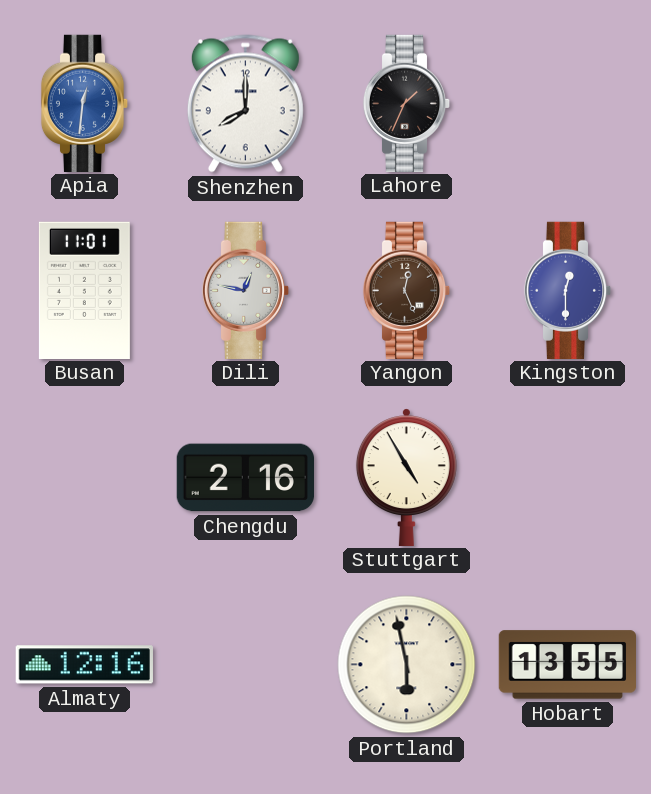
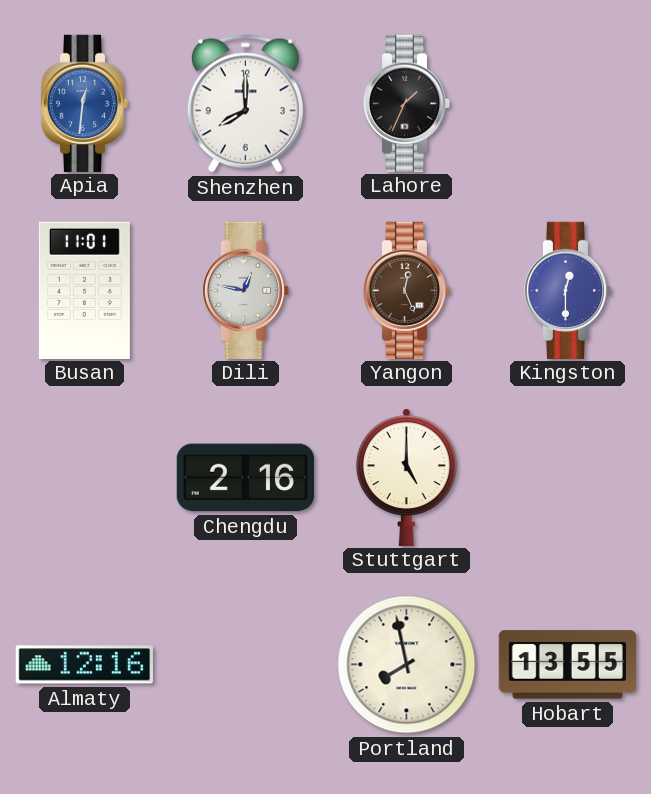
Stuttgart: 4:55 -> 5:00
Portland: 5:58 -> 7:58
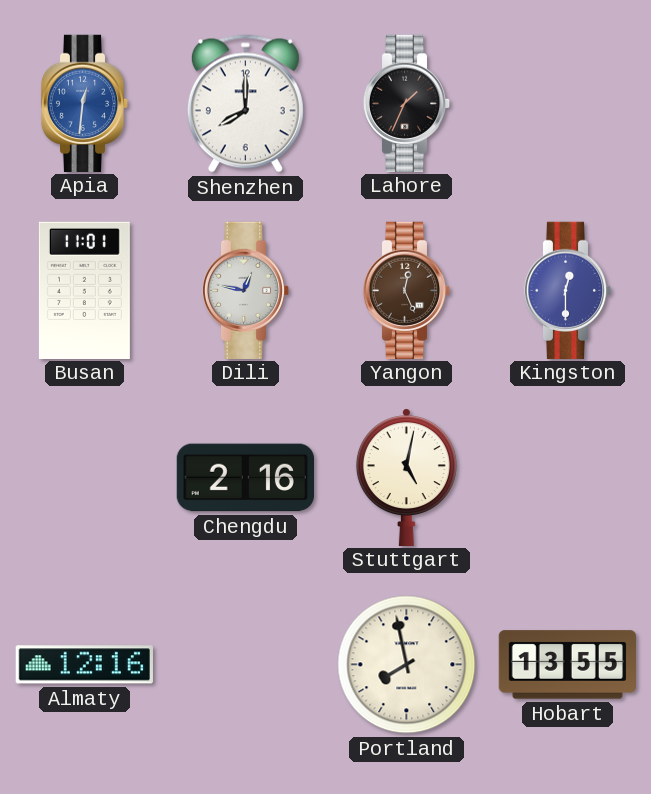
Stuttgart: 5:00 -> 5:02
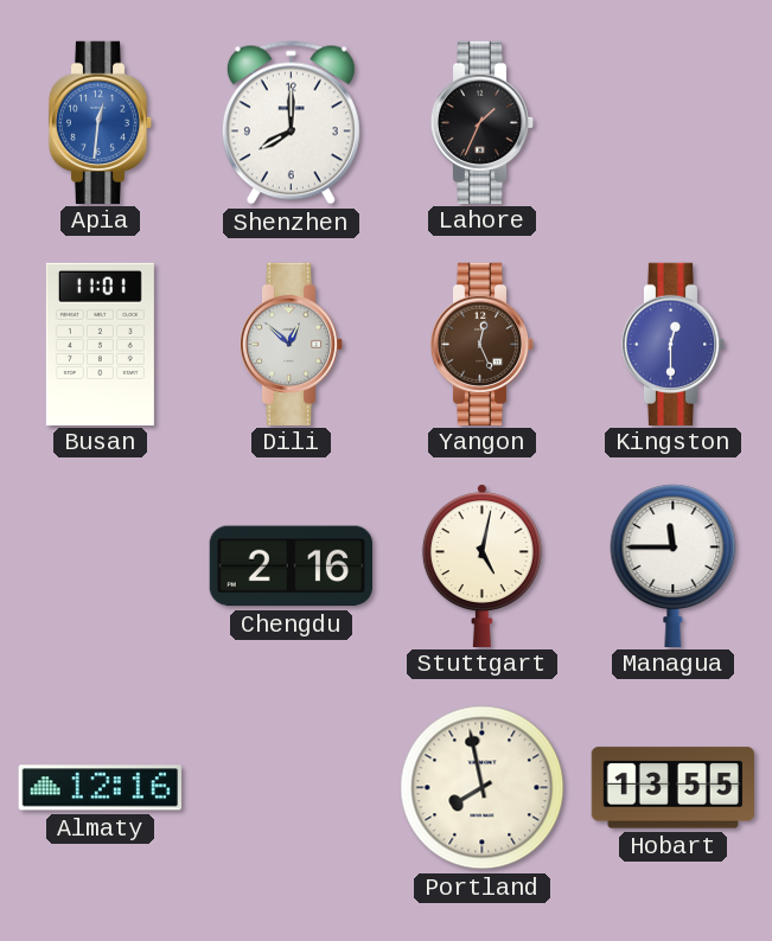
Dili: 12:47 -> 12:52
Managua: none -> 11:45
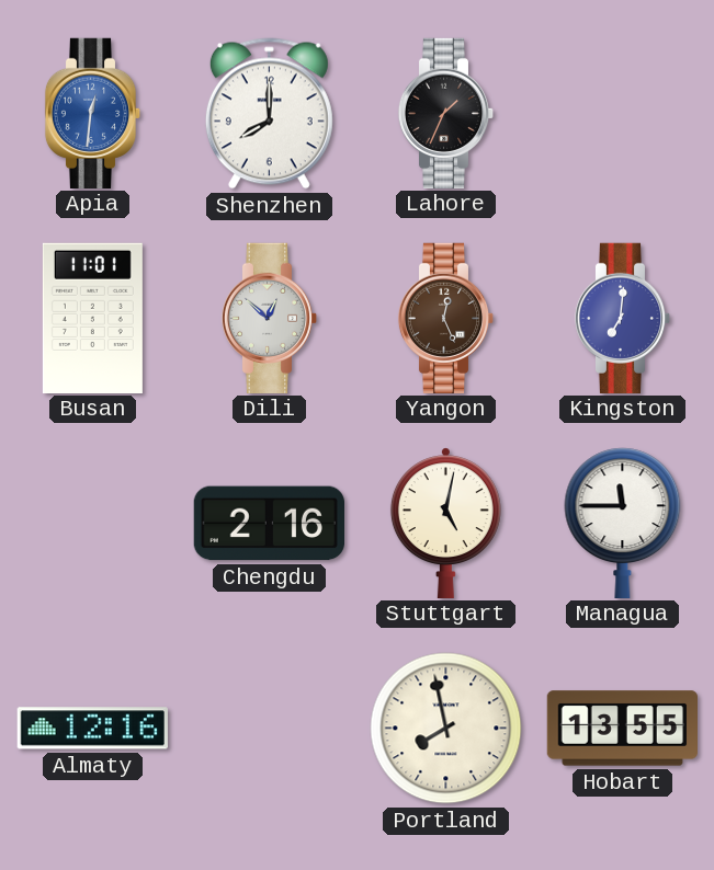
Kingston: 12:30 -> 7:01
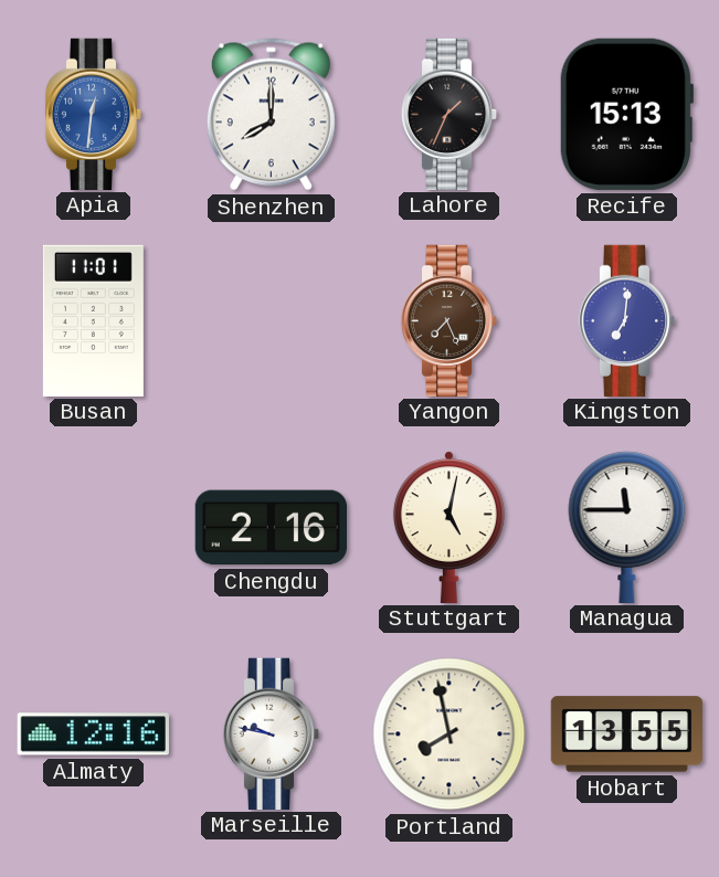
Recife: none -> 15:13
Dili: 12:52 -> none
Yangon: 12:26 -> 7:26
Marseille: none -> 9:47
